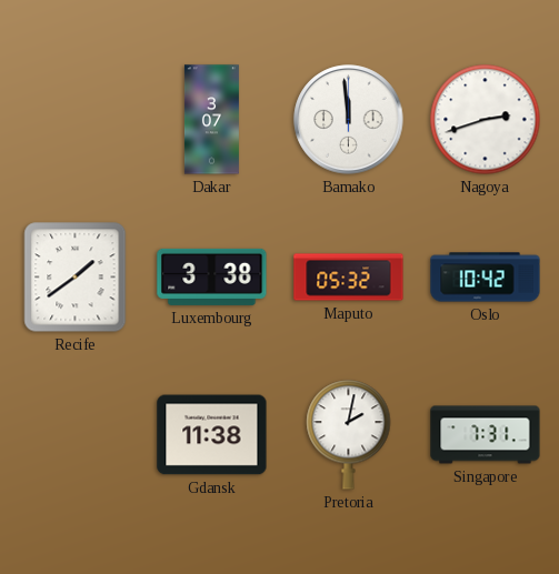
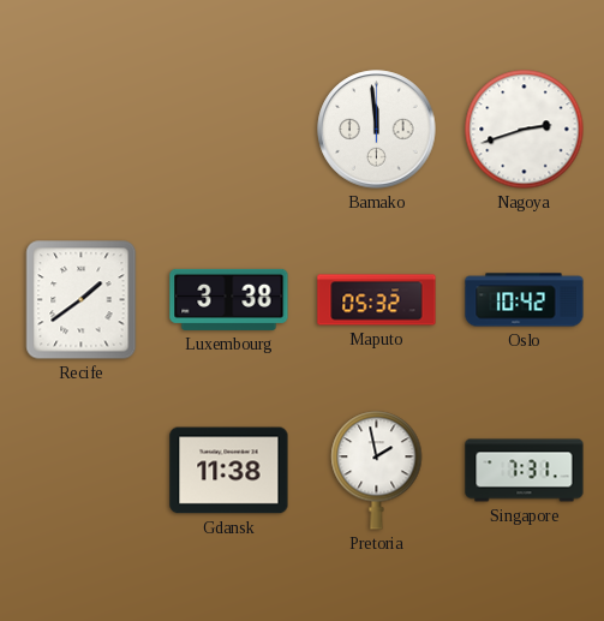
Dakar: 3:07 -> none
Pretoria: 2:02 -> 1:58
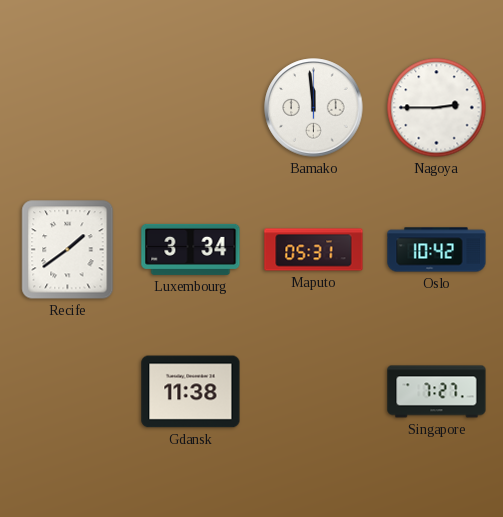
Nagoya: 2:42 -> 2:45
Luxembourg: 3:38 -> 3:34
Maputo: 05:32 -> 05:31
Pretoria: 1:58 -> none
Singapore: 7:31 -> 7:27
